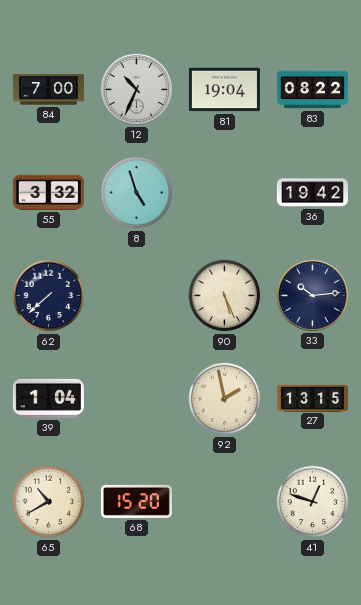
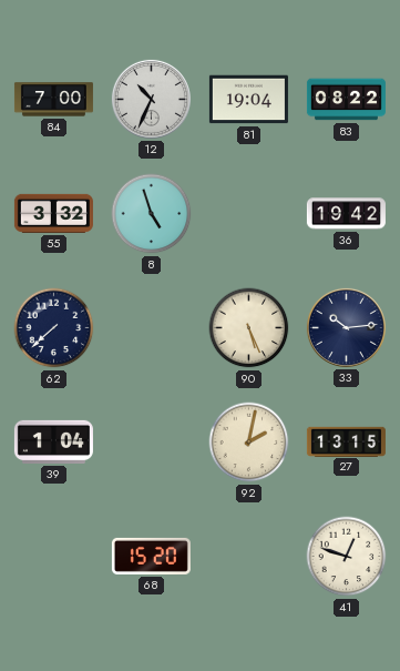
92: 1:58 -> 2:02
65: 10:40 -> none
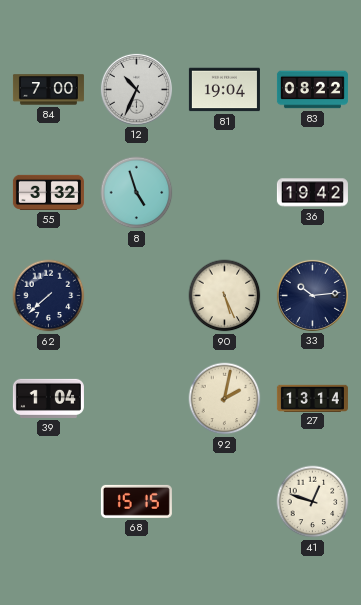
27: 13:15 -> 13:14
68: 15:20 -> 15:15
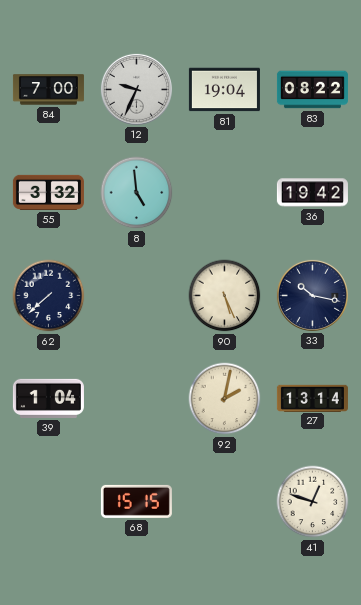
12: 10:34 -> 9:34
8: 4:57 -> 4:59
33: 10:14 -> 10:17
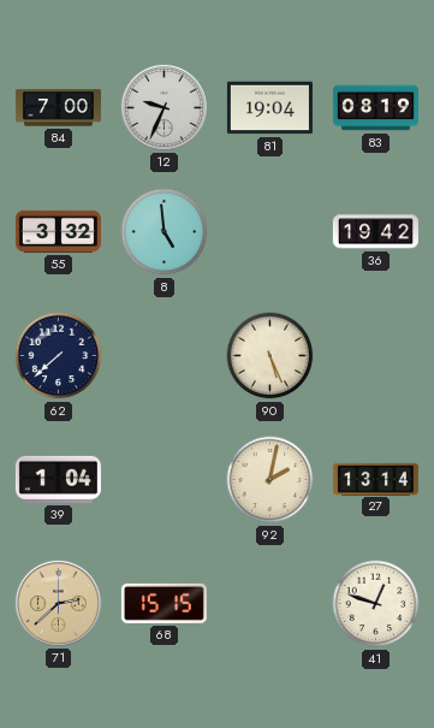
83: 08:22 -> 08:19
33: 10:17 -> none
71: none -> 2:38
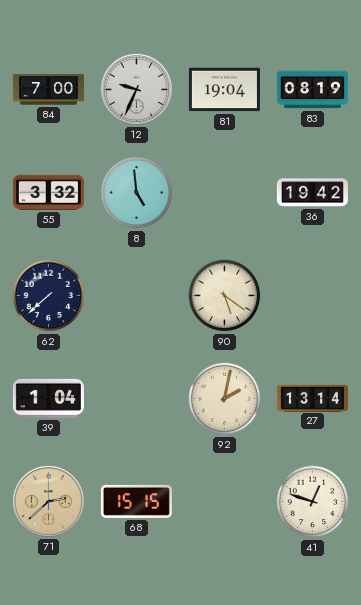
90: 5:26 -> 5:21
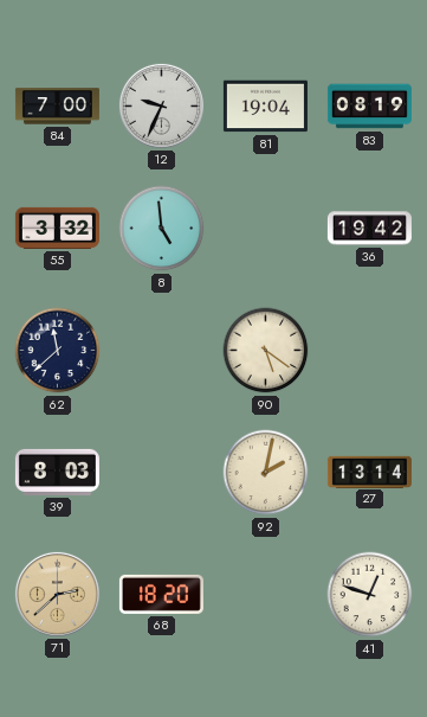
62: 7:38 -> 11:38
39: 1:04 -> 8:03
68: 15:15 -> 18:20
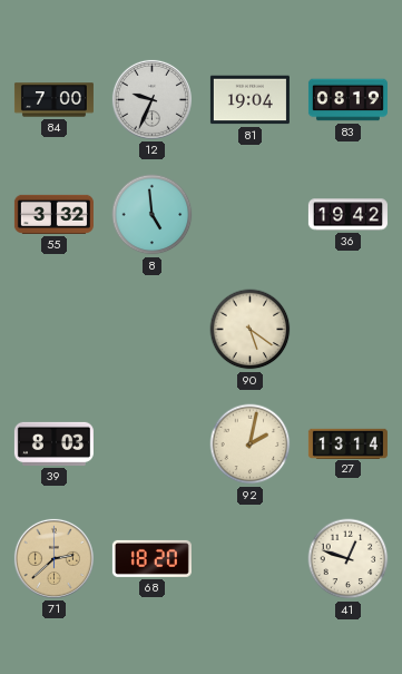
62: 11:38 -> none
